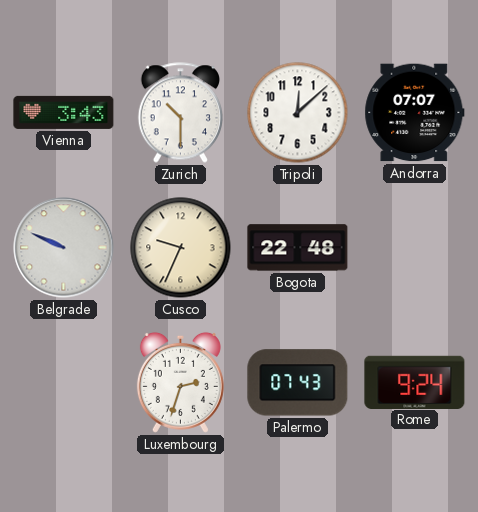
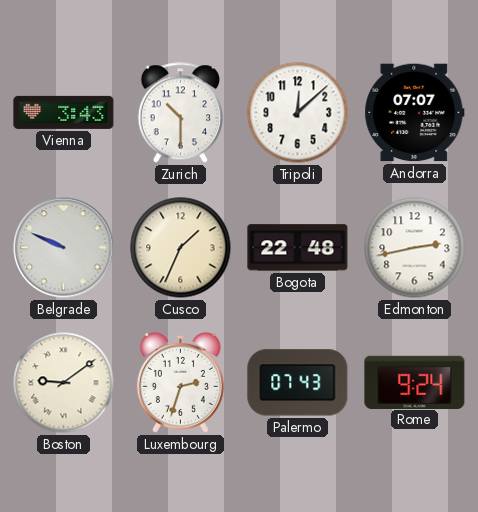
Cusco: 9:34 -> 1:34
Edmonton: none -> 2:43
Boston: none -> 9:09
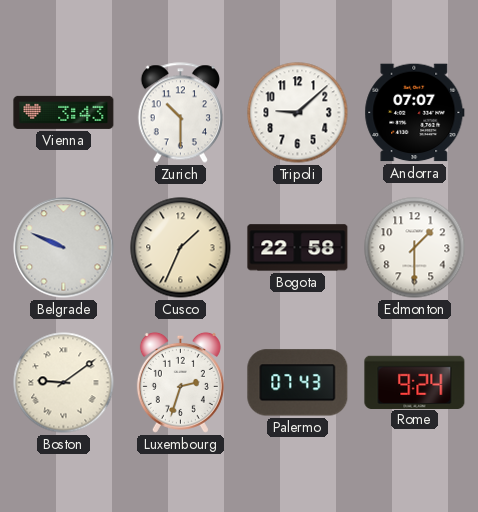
Tripoli: 12:08 -> 9:08
Bogota: 22:48 -> 22:58
Edmonton: 2:43 -> 1:30
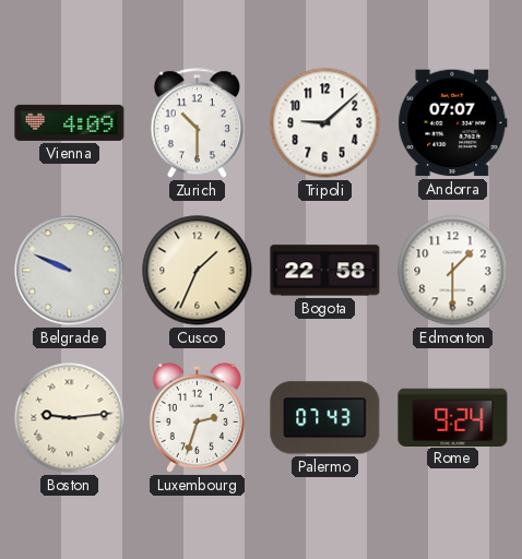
Vienna: 3:43 -> 4:09
Boston: 9:09 -> 9:14
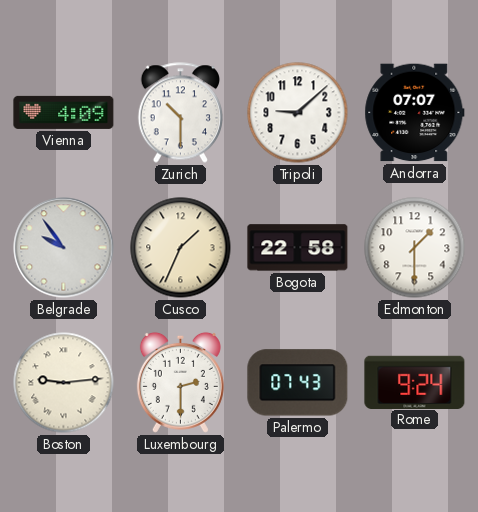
Belgrade: 9:49 -> 9:54
Luxembourg: 2:33 -> 2:30
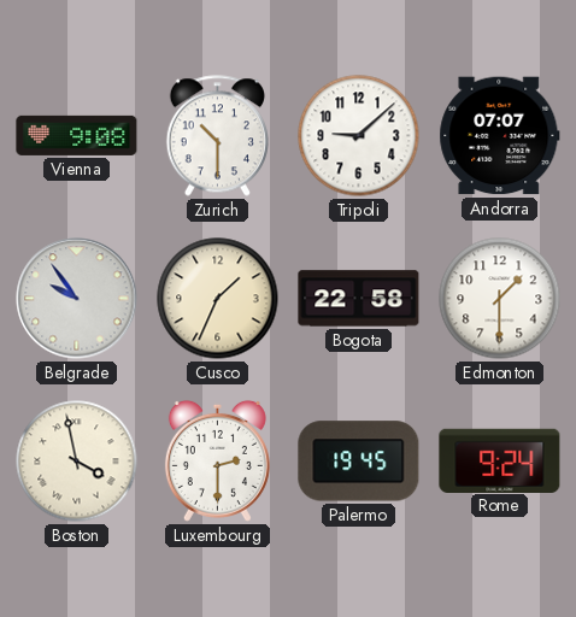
Vienna: 4:09 -> 9:08
Boston: 9:14 -> 3:58
Palermo: 07:43 -> 19:45
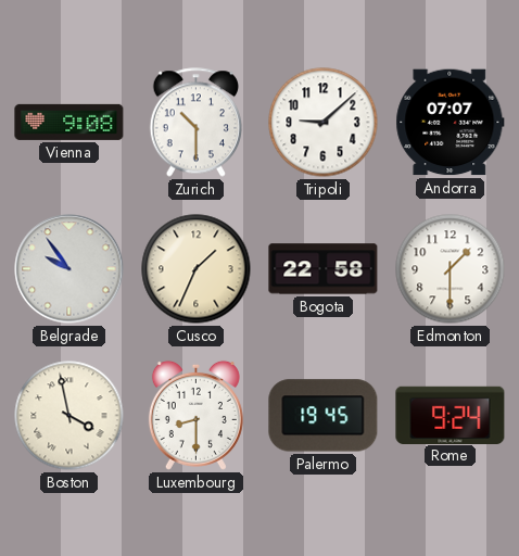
Luxembourg: 2:30 -> 8:30
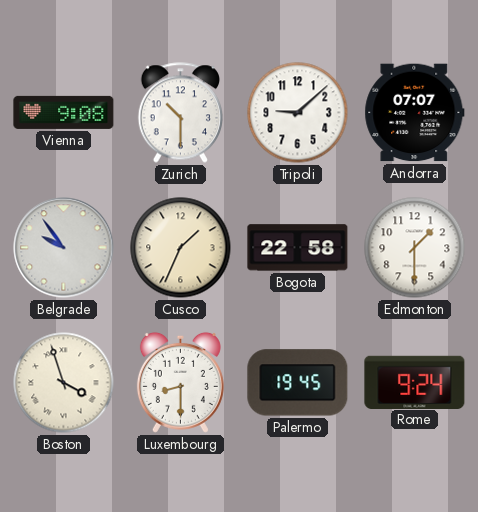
Boston: 3:58 -> 3:57
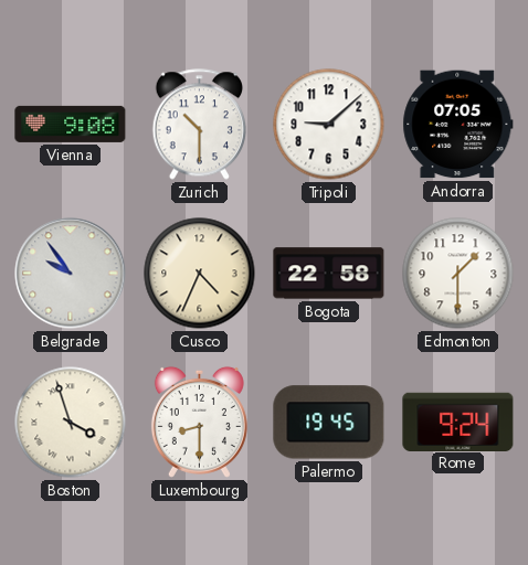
Andorra: 07:07 -> 07:05
Cusco: 1:34 -> 4:34
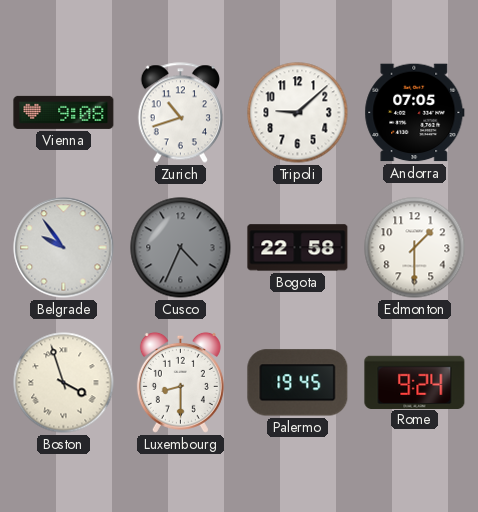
Zurich: 10:30 -> 10:42
Cusco dial: cream -> grey
